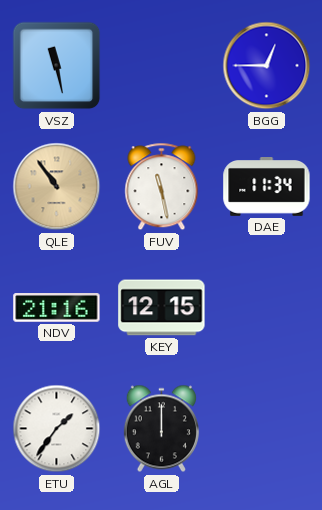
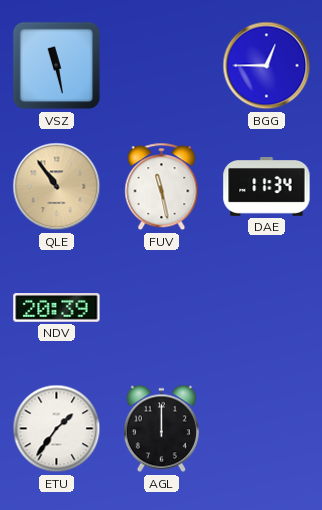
NDV: 21:16 -> 20:39
KEY: 12:15 -> none
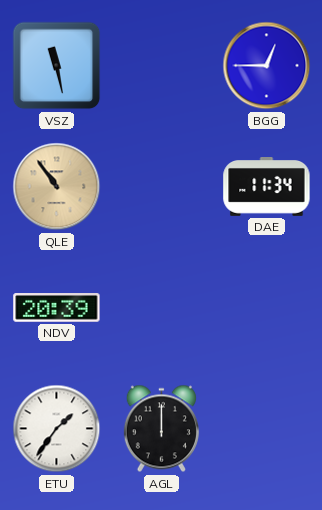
FUV: 11:28 -> none
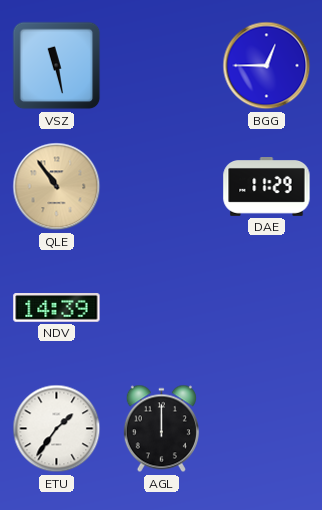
DAE: 11:34 -> 11:29
NDV: 20:39 -> 14:39
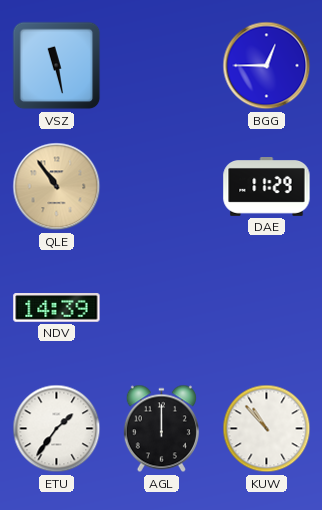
KUW: none -> 10:53
